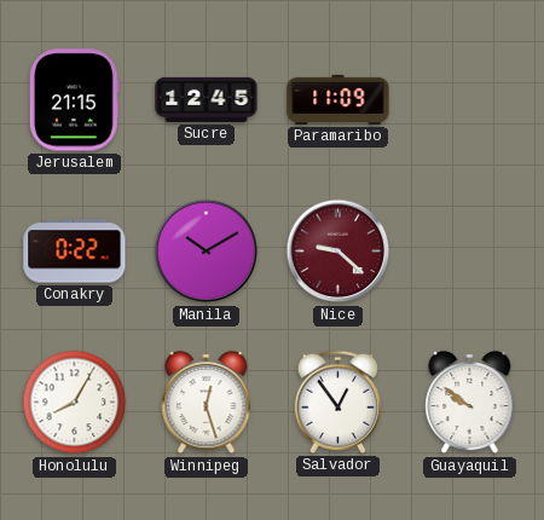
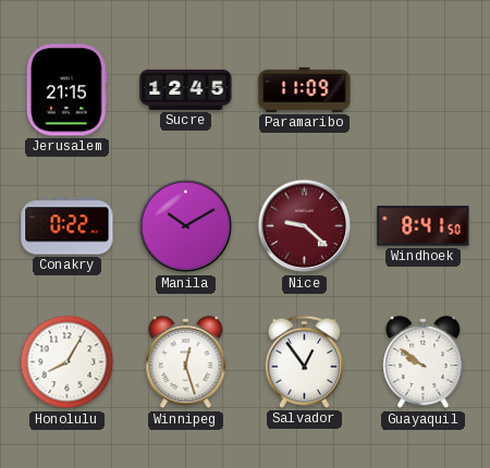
Windhoek: none -> 8:41
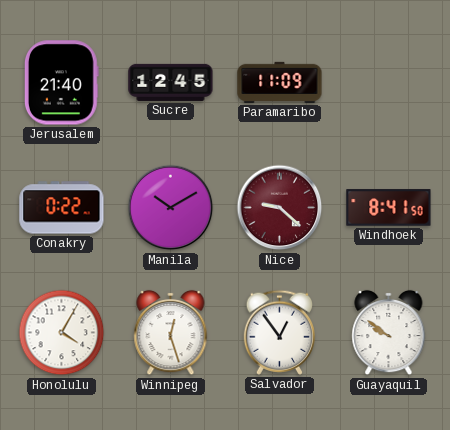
Jerusalem: 21:15 -> 21:40
Honolulu: 8:05 -> 4:05
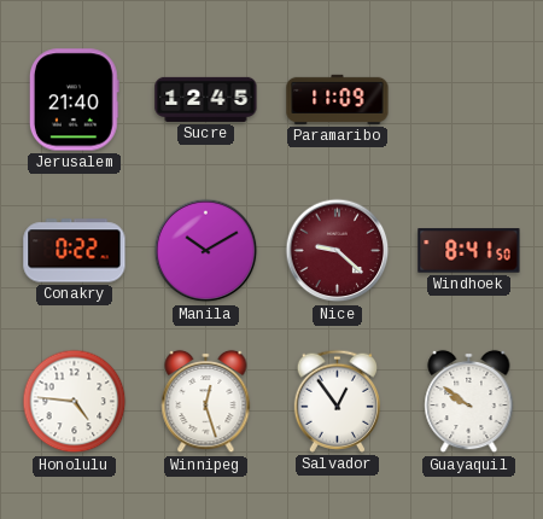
Honolulu: 4:05 -> 4:46
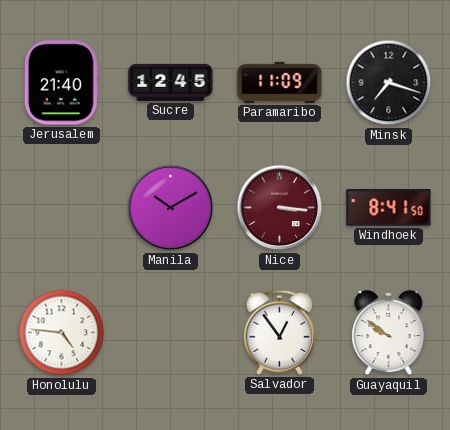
Minsk: none -> 7:18
Conakry: 0:22 -> none
Nice: 9:22 -> 3:16
Winnipeg: 12:27 -> none
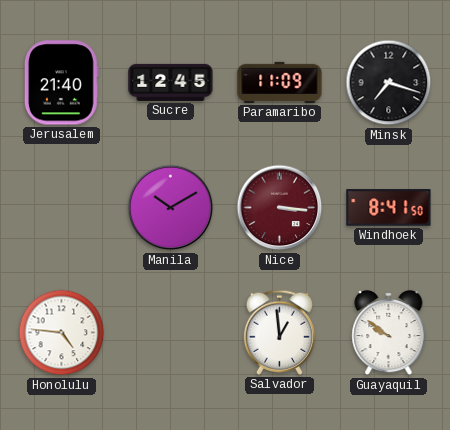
Salvador: 12:54 -> 12:59
